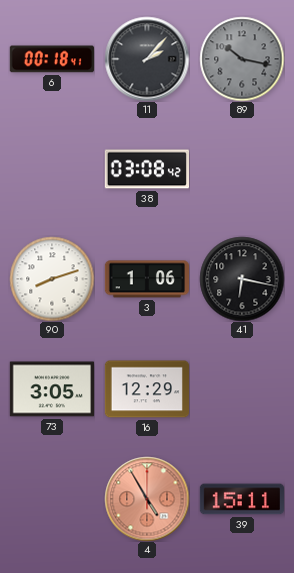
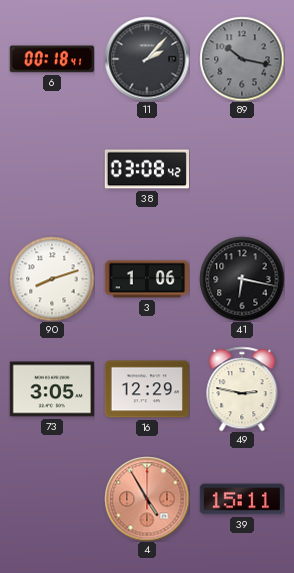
49: none -> 2:47
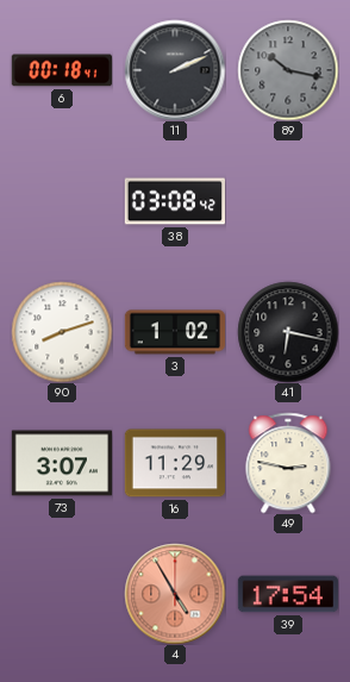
11: 2:07 -> 2:11
3: 1:06 -> 1:02
73: 3:05 -> 3:07
16: 12:29 -> 11:29
39: 15:11 -> 17:54
